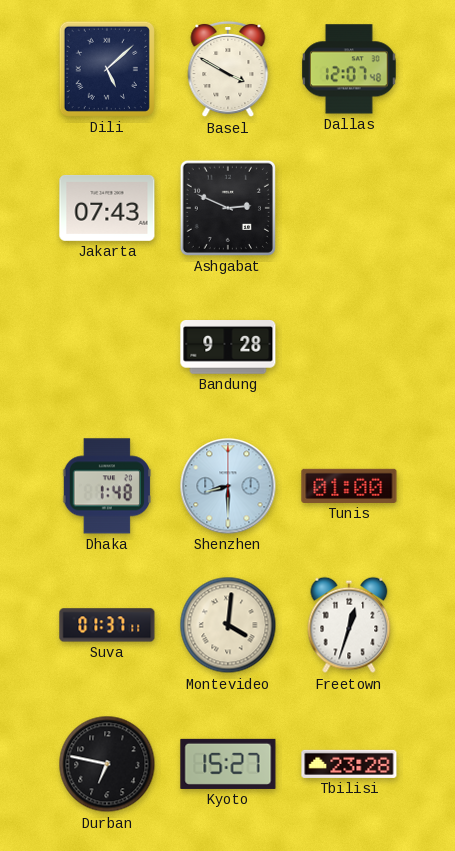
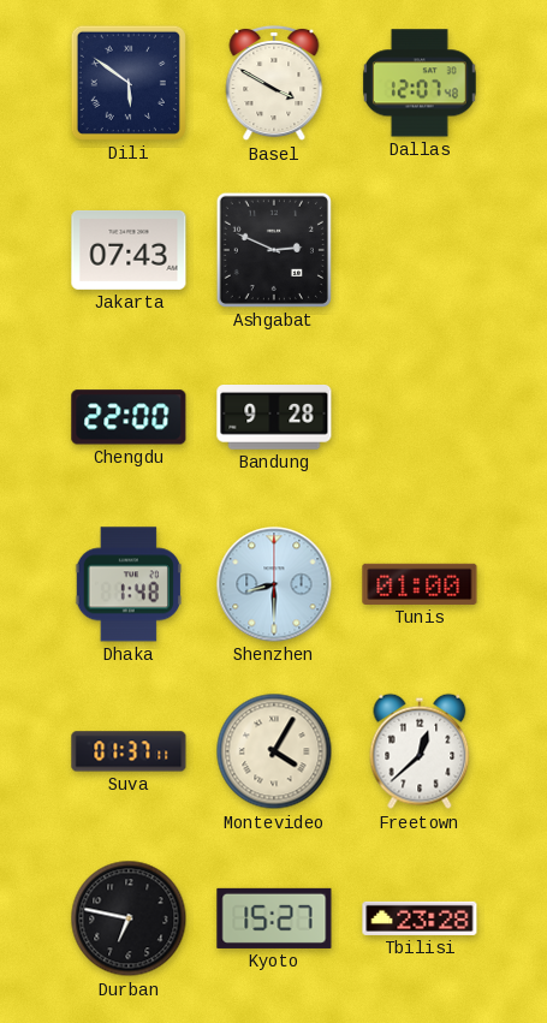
Dili: 5:08 -> 5:51
Chengdu: none -> 22:00
Montevideo: 4:01 -> 4:05
Freetown: 12:33 -> 12:38
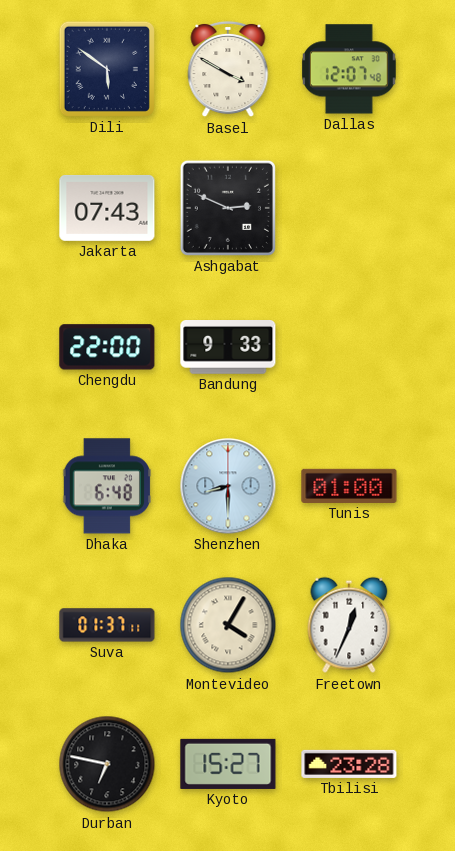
Bandung: 9:28 -> 9:33
Dhaka: 1:48 -> 6:48
Freetown: 12:38 -> 12:34
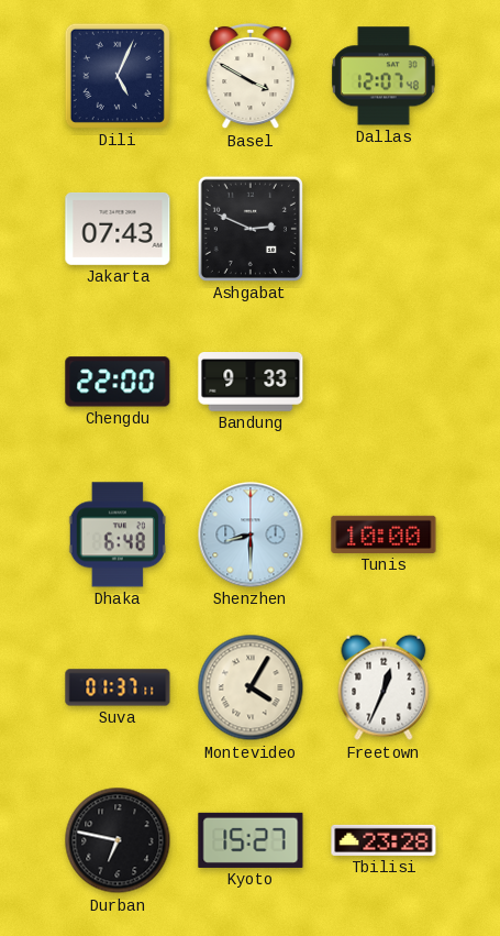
Dili: 5:51 -> 5:04
Tunis: 01:00 -> 10:00
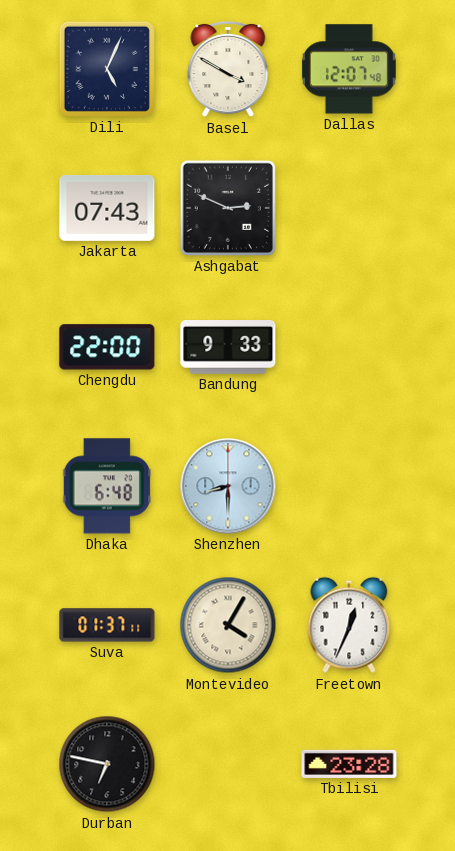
Tunis: 10:00 -> none
Kyoto: 15:27 -> none
